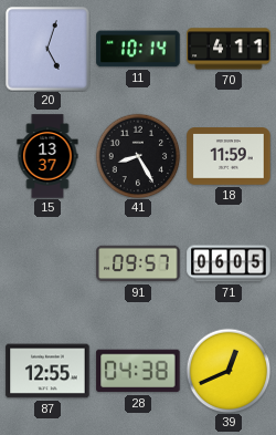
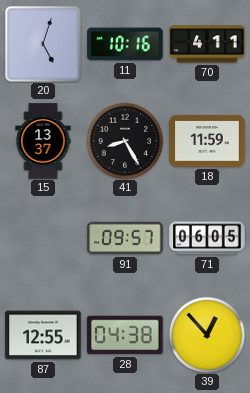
11: 10:14 -> 10:16
39: 12:41 -> 12:53
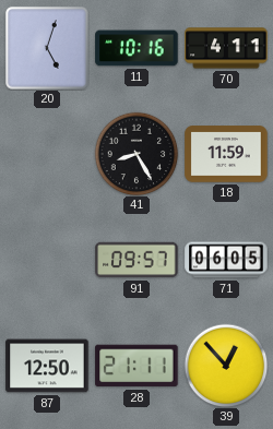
15: 13:37 -> none
87: 12:55 -> 12:50
28: 04:38 -> 21:11
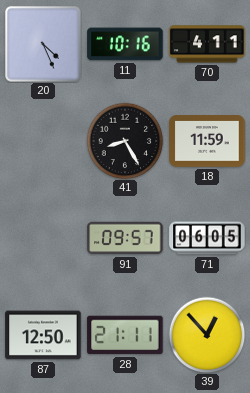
20: 5:03 -> 4:26
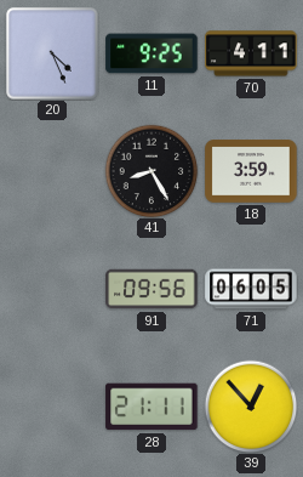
11: 10:16 -> 9:25
18: 11:59 -> 3:59
91: 09:57 -> 09:56
87: 12:50 -> none
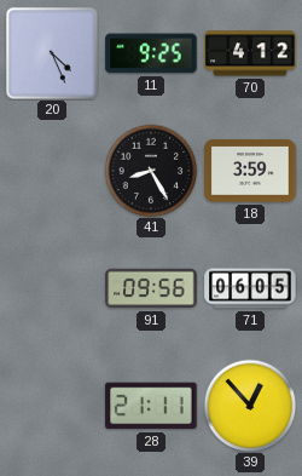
70: 4:11 -> 4:12
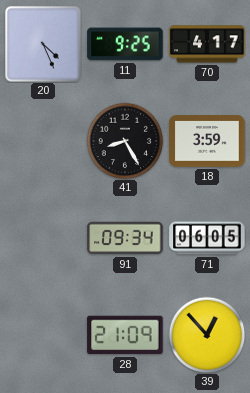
70: 4:12 -> 4:17
91: 09:56 -> 09:34
28: 21:11 -> 21:09
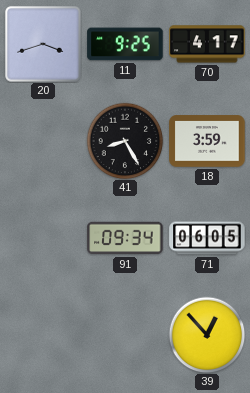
20: 4:26 -> 3:42
28: 21:09 -> none
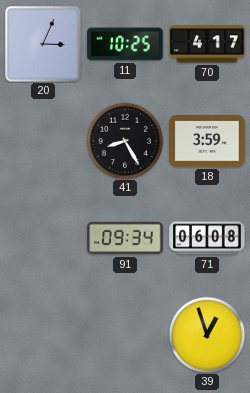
20: 3:42 -> 3:04
11: 9:25 -> 10:25
71: 06:05 -> 06:08
39: 12:53 -> 12:57
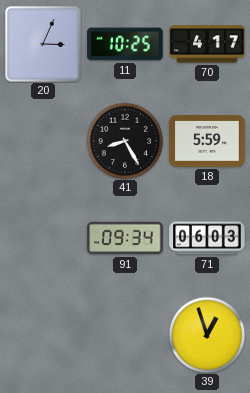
18: 3:59 -> 5:59
71: 06:08 -> 06:03
